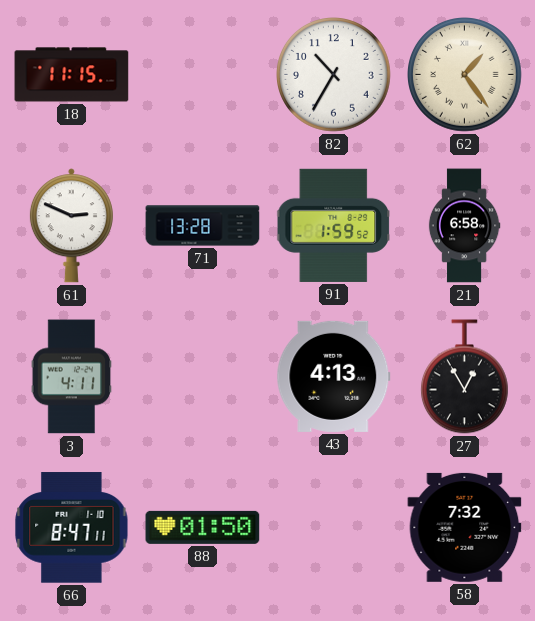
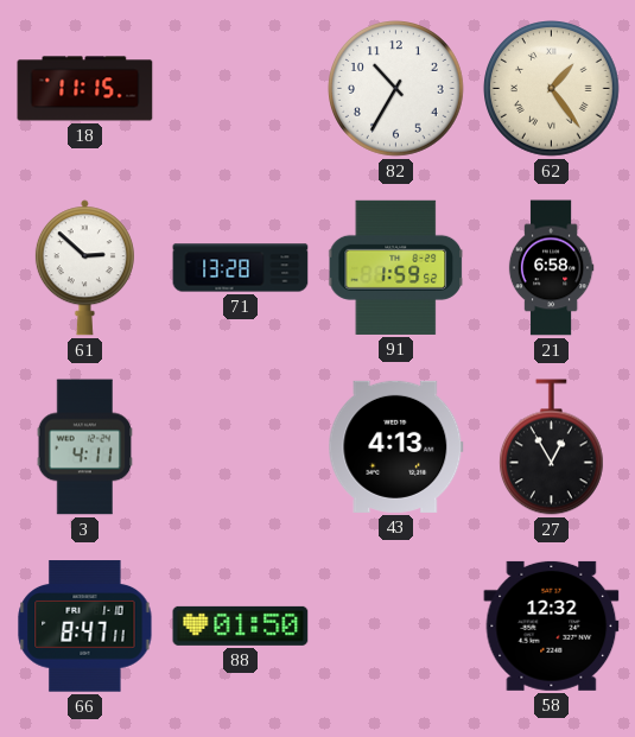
61: 2:49 -> 2:52
58: 7:32 -> 12:32
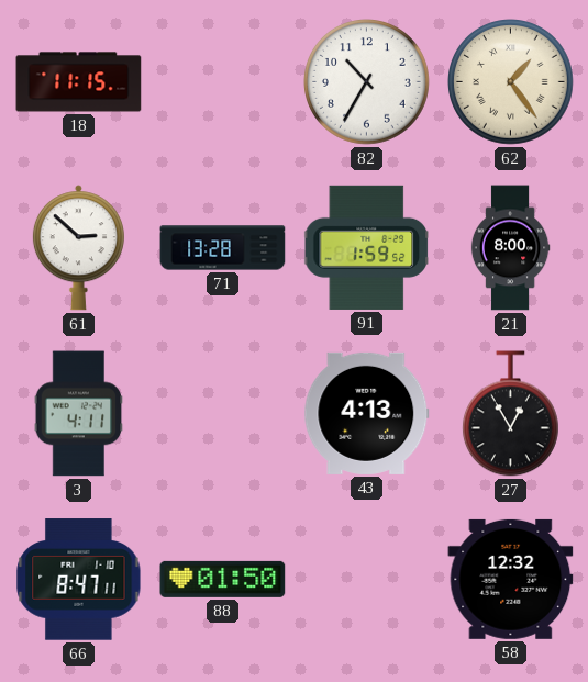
21: 6:58 -> 8:00
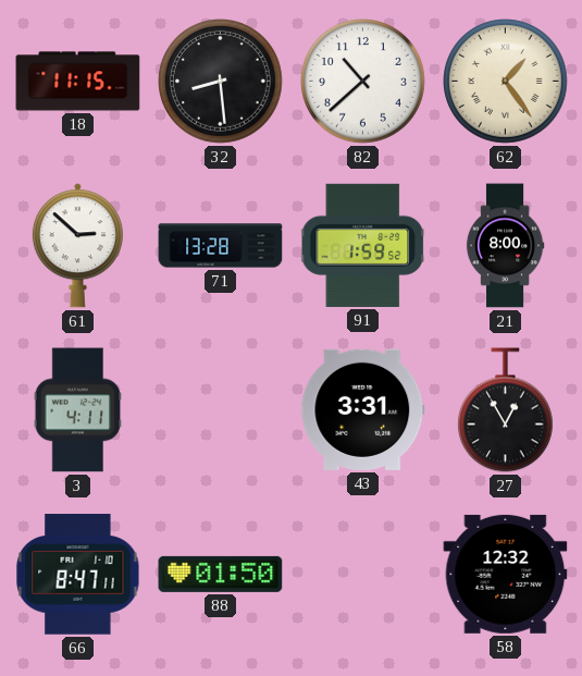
32: none -> 8:29
82: 10:35 -> 10:38
43: 4:13 -> 3:31
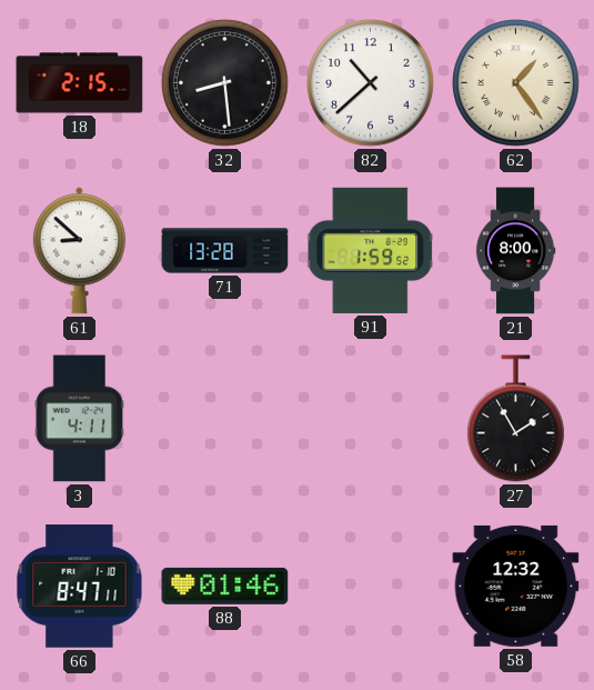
18: 11:15 -> 2:15
61: 2:52 -> 8:52
43: 3:31 -> none
27: 12:55 -> 1:55
88: 01:50 -> 01:46
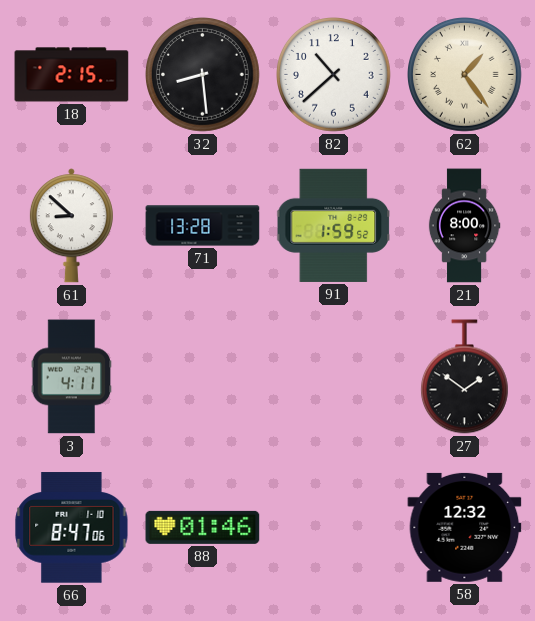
27: 1:55 -> 1:51
66: 8:47:11 -> 8:47:06
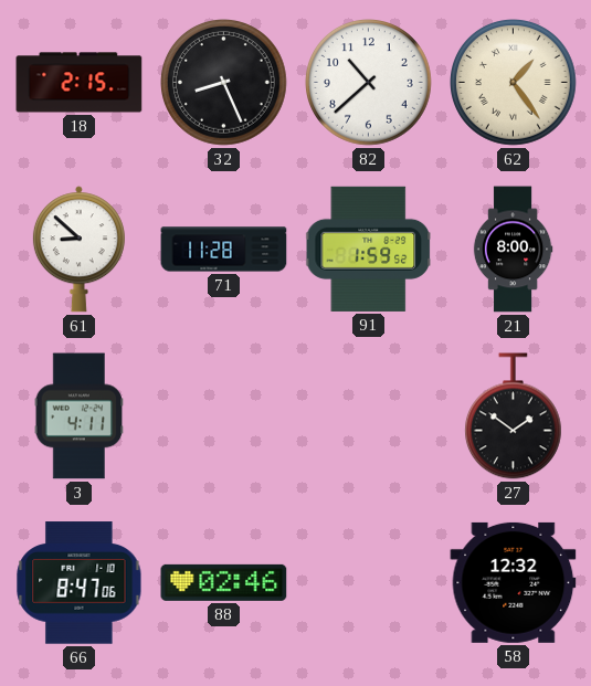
32: 8:29 -> 8:26
71: 13:28 -> 11:28
88: 01:46 -> 02:46
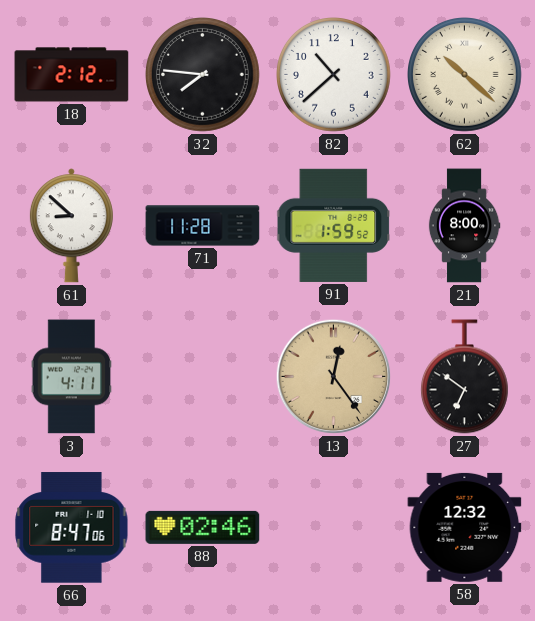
18: 2:15 -> 2:12
32: 8:26 -> 7:46
62: 1:24 -> 10:22
13: none -> 12:24
27: 1:51 -> 6:51
